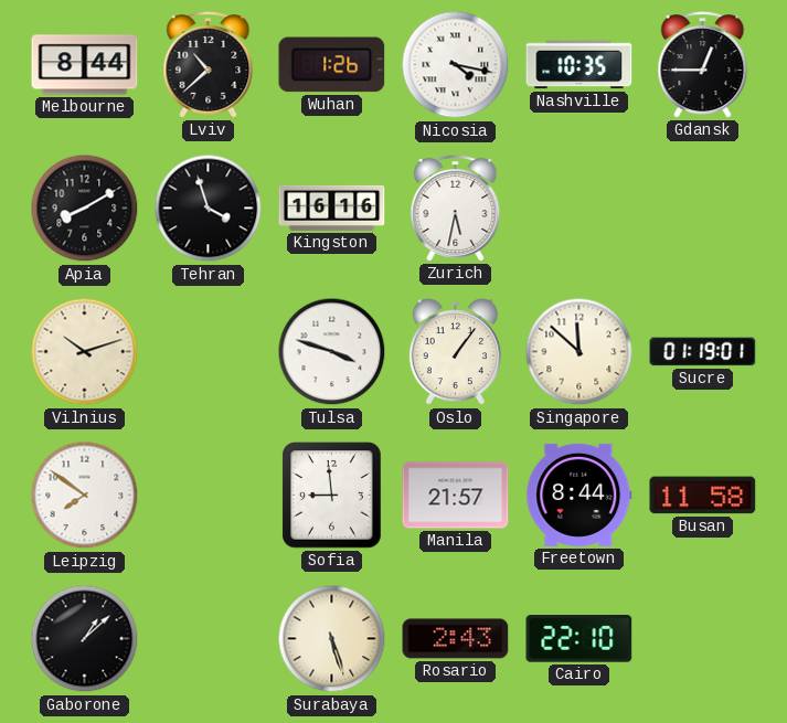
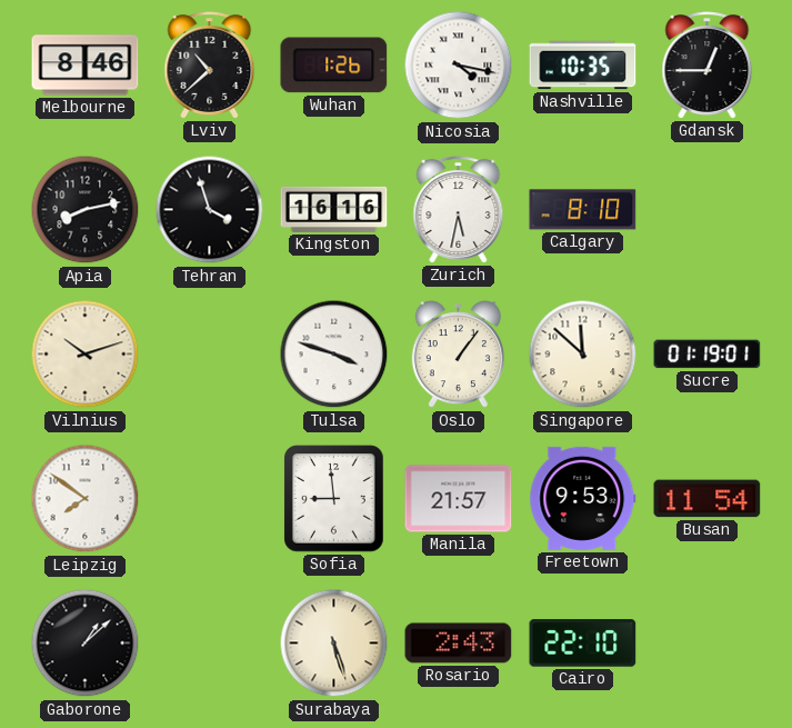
Melbourne: 8:44 -> 8:46
Apia: 8:10 -> 8:13
Calgary: none -> 8:10
Freetown: 8:44 -> 9:53
Busan: 11:58 -> 11:54
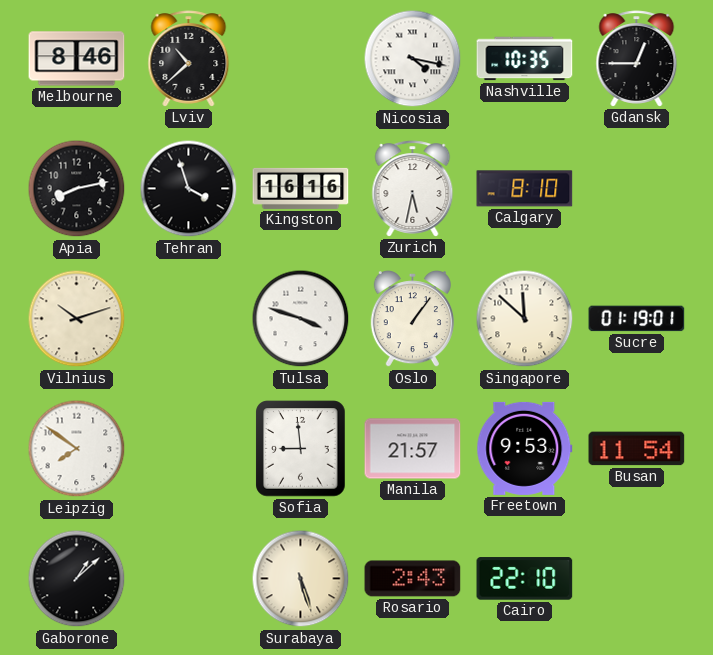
Wuhan: 1:26 -> none
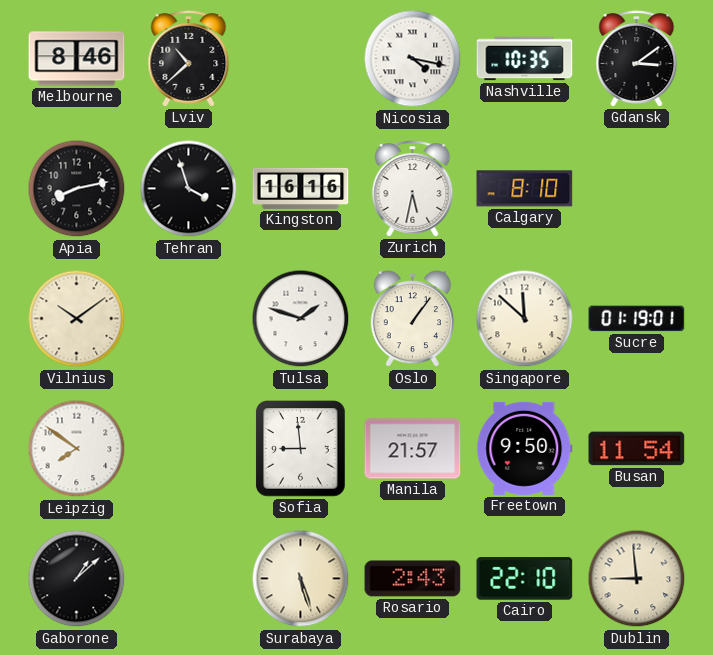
Gdansk: 12:45 -> 3:09
Vilnius: 10:12 -> 10:09
Tulsa: 3:48 -> 1:48
Freetown: 9:53 -> 9:50
Dublin: none -> 8:59
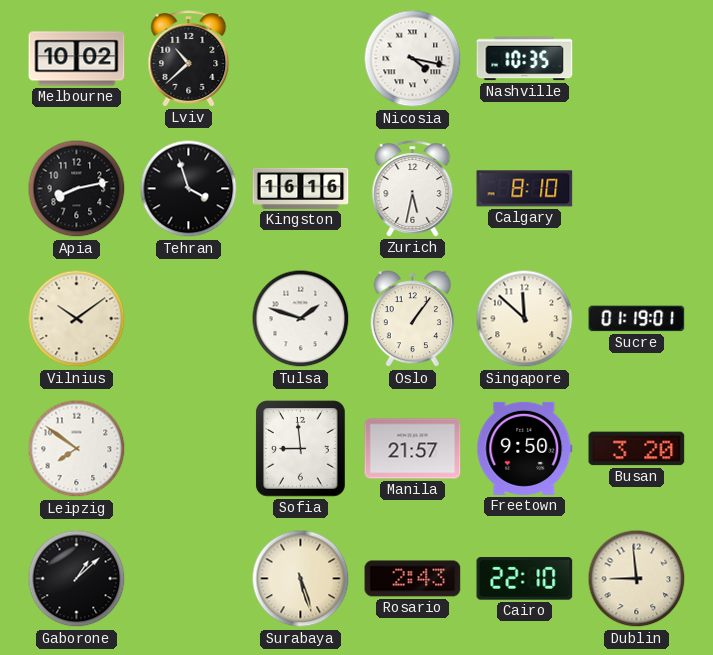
Melbourne: 8:46 -> 10:02
Gdansk: 3:09 -> none
Busan: 11:54 -> 3:20
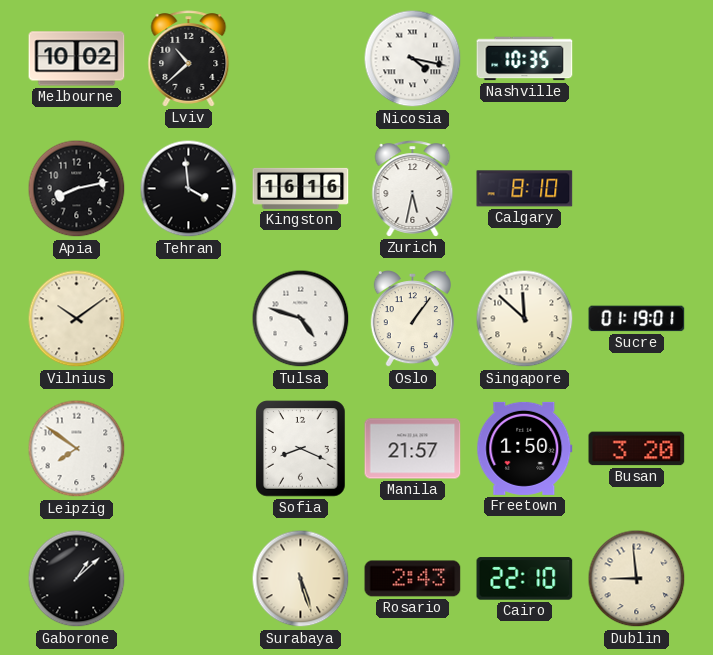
Tehran: 3:57 -> 3:59
Tulsa: 1:48 -> 4:48
Sofia: 8:59 -> 8:19
Freetown: 9:50 -> 1:50
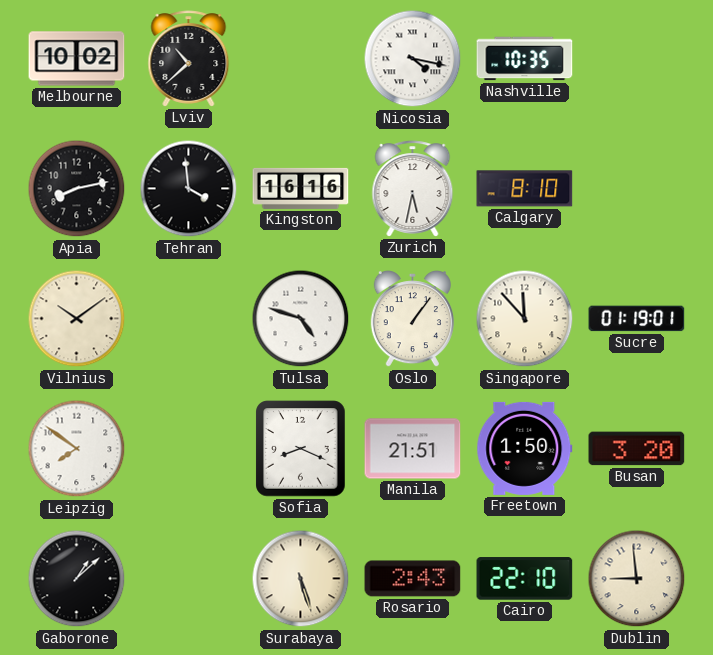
Singapore: 11:52 -> 11:53
Manila: 21:57 -> 21:51
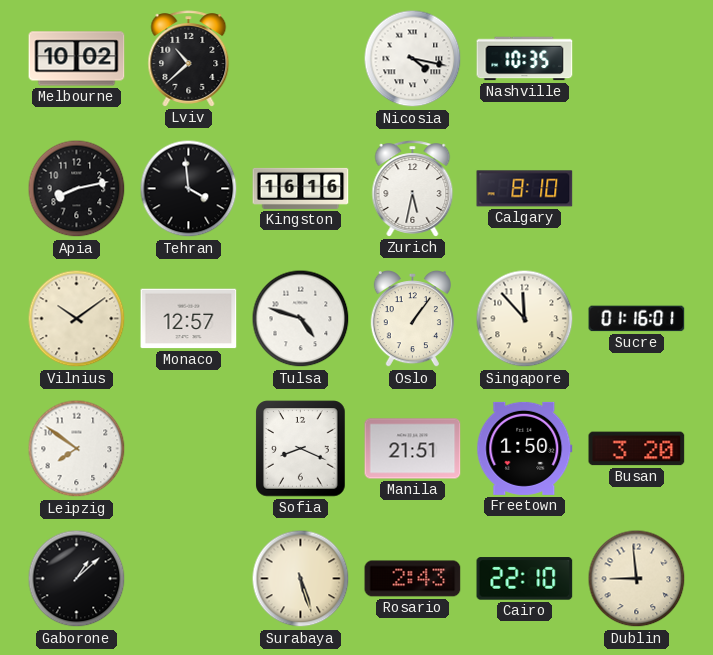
Monaco: none -> 12:57
Sucre: 01:19 -> 01:16
